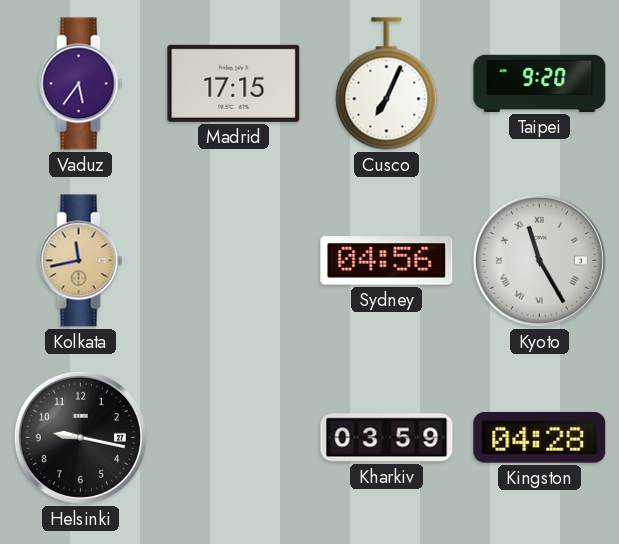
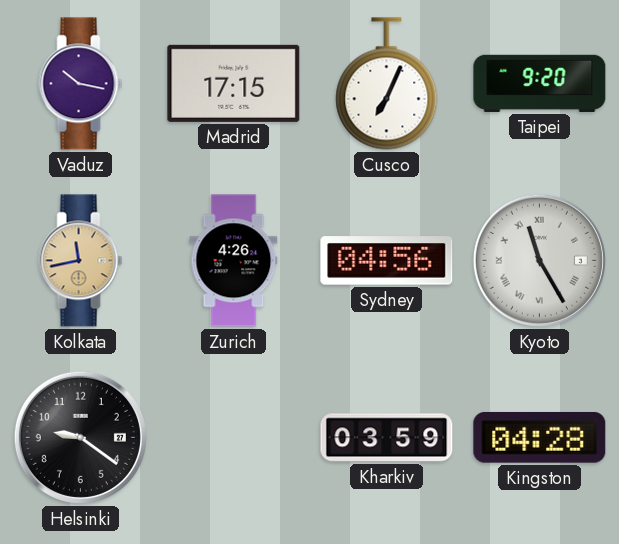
Vaduz: 5:36 -> 10:17
Zurich: none -> 4:26
Helsinki: 9:17 -> 9:21
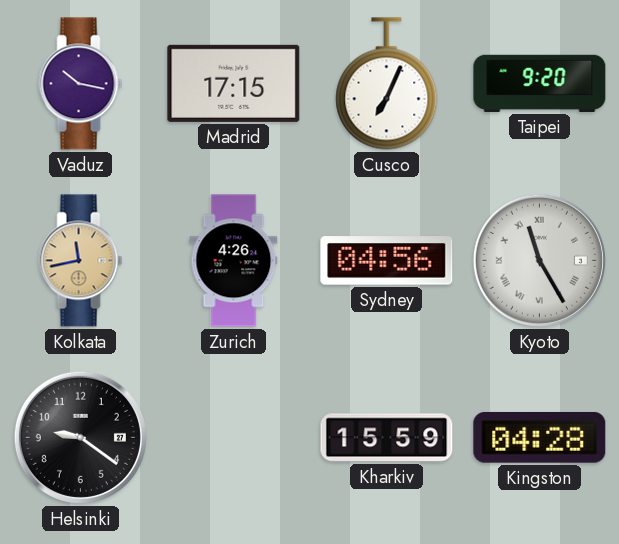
Kharkiv: 03:59 -> 15:59
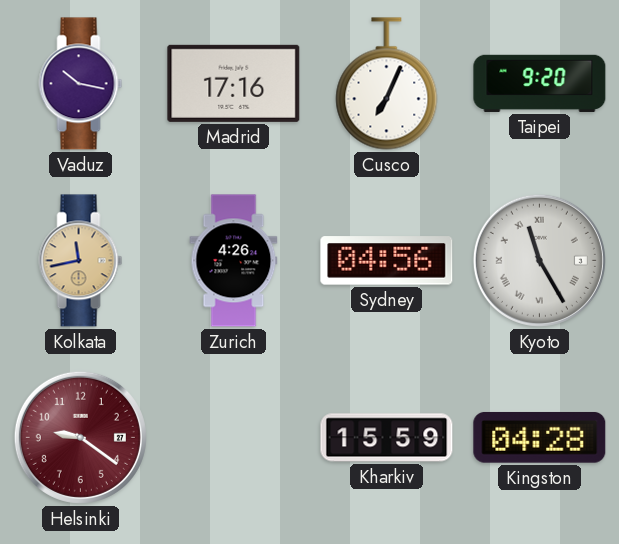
Madrid: 17:15 -> 17:16
Helsinki dial: black -> burgundy
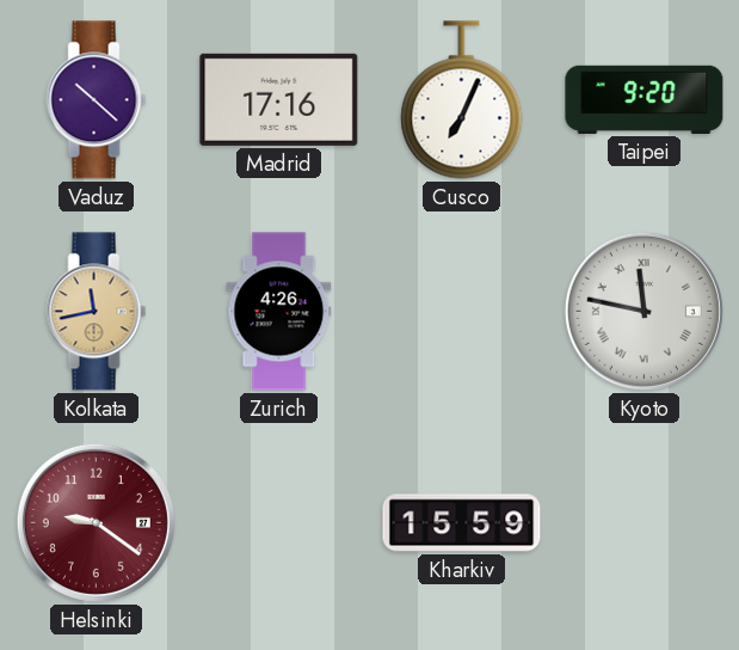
Vaduz: 10:17 -> 10:22
Sydney: 04:56 -> none
Kyoto: 11:25 -> 11:47
Kingston: 04:28 -> none
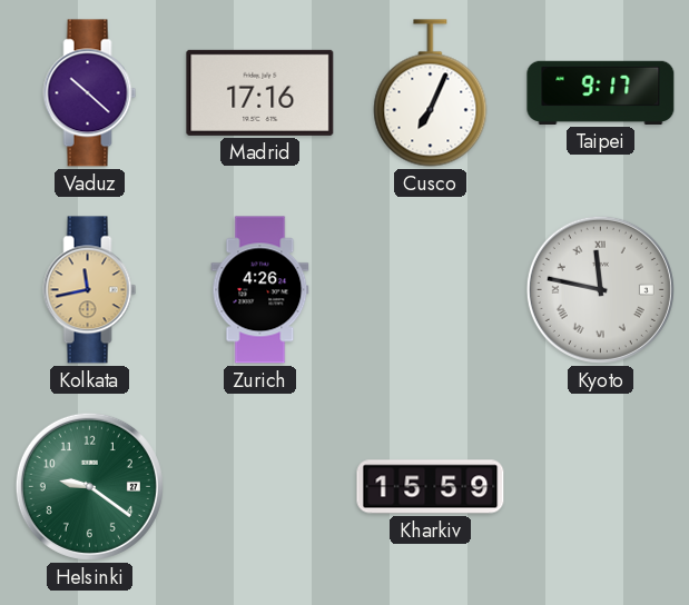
Taipei: 9:20 -> 9:17
Helsinki dial: burgundy -> green
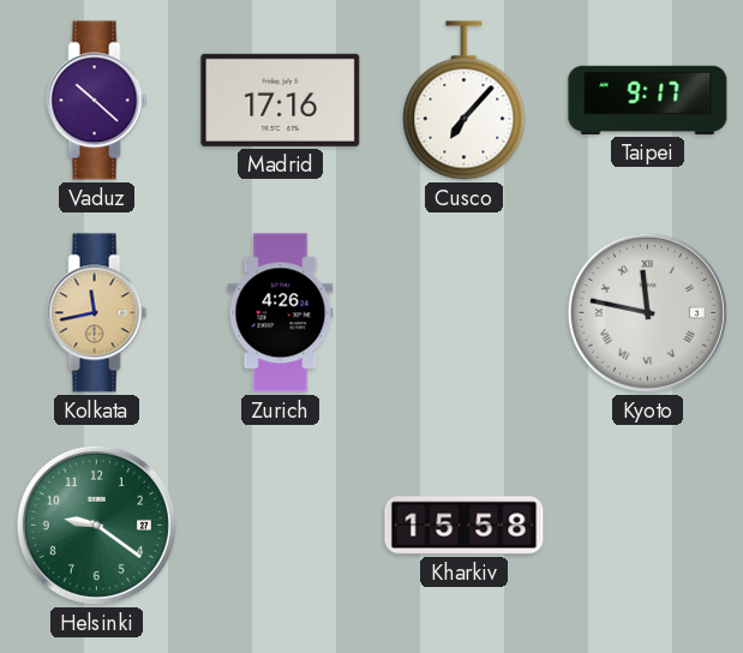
Cusco: 7:04 -> 7:07
Kharkiv: 15:59 -> 15:58
